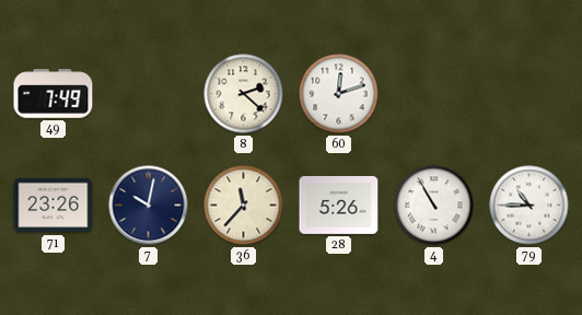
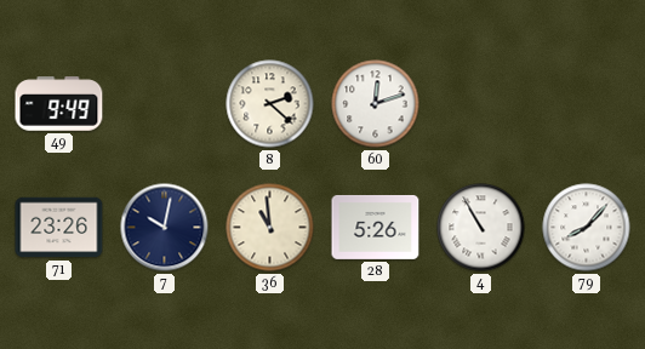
49: 7:49 -> 9:49
36: 11:37 -> 10:59
79: 10:45 -> 8:07
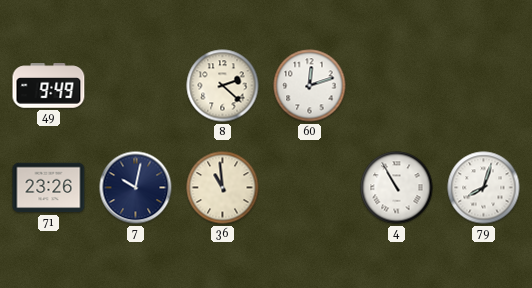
28: 5:26 -> none
79: 8:07 -> 8:03
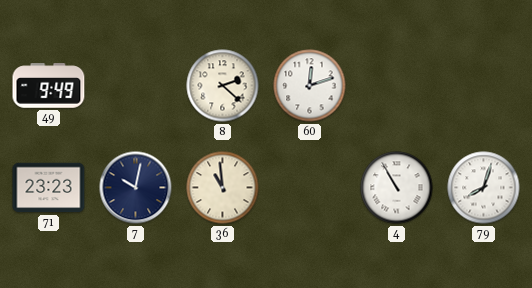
71: 23:26 -> 23:23
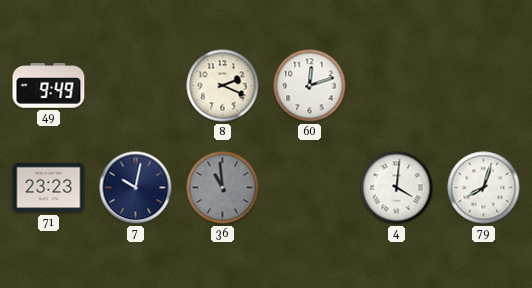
8: 2:22 -> 2:19
36 dial: cream -> grey
4: 10:55 -> 4:01
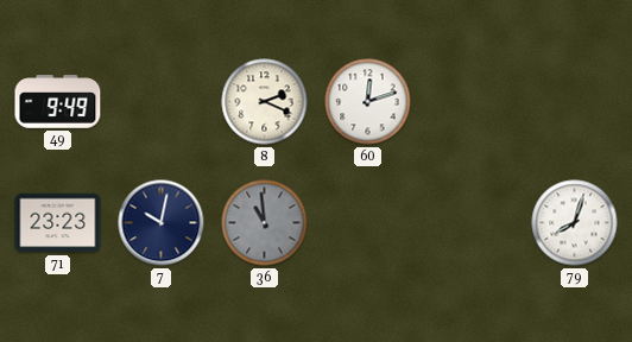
4: 4:01 -> none
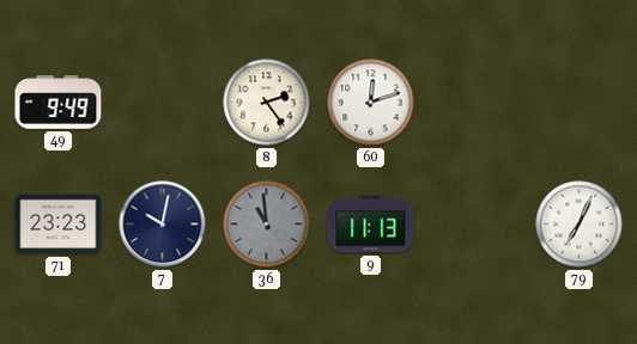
8: 2:19 -> 2:24
9: none -> 11:13
79: 8:03 -> 7:04
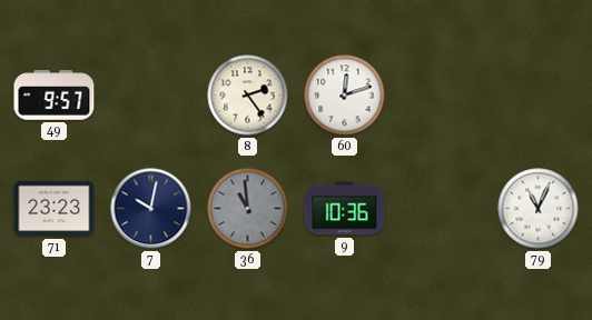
49: 9:49 -> 9:57
9: 11:13 -> 10:36
79: 7:04 -> 11:04
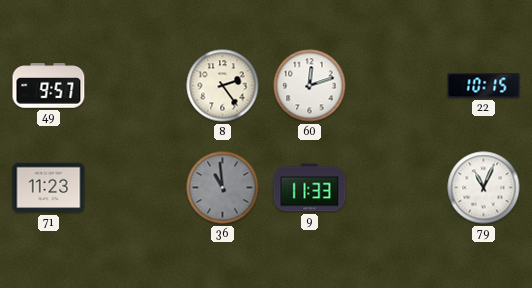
22: none -> 10:15
71: 23:23 -> 11:23
7: 10:02 -> none
9: 10:36 -> 11:33
